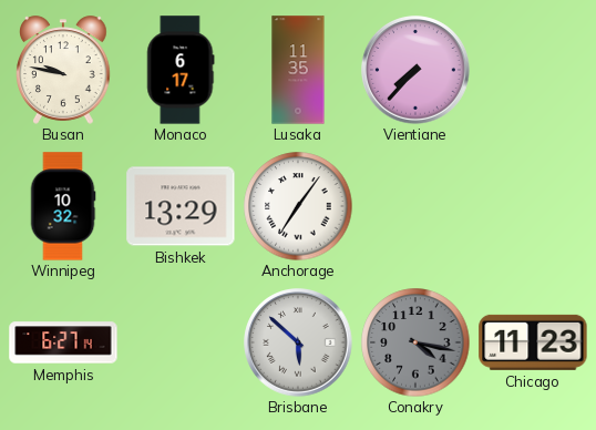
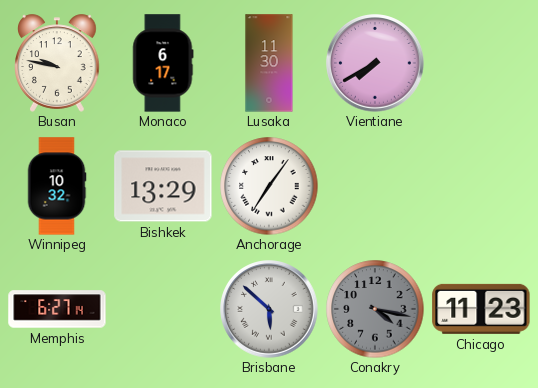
Lusaka: 11:35 -> 11:30
Vientiane: 7:37 -> 7:40
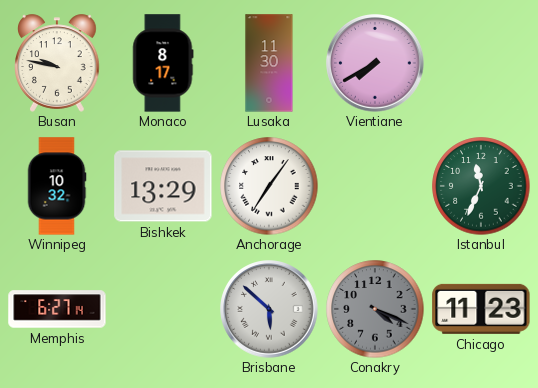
Monaco: 6:17 -> 8:17
Istanbul: none -> 11:34
Conakry: 4:17 -> 4:19
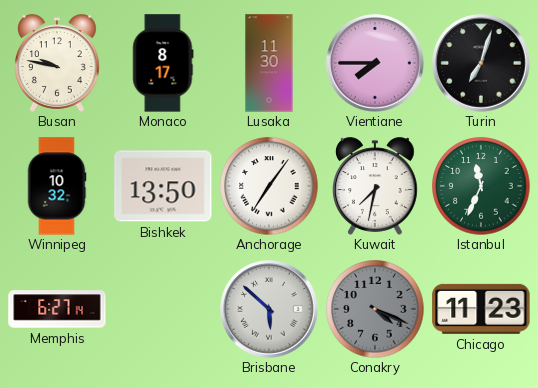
Vientiane: 7:40 -> 7:45
Turin: none -> 7:03
Bishkek: 13:29 -> 13:50
Kuwait: none -> 7:32
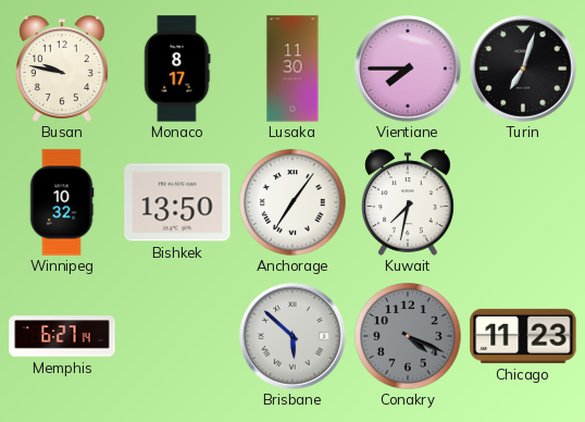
Istanbul: 11:34 -> none
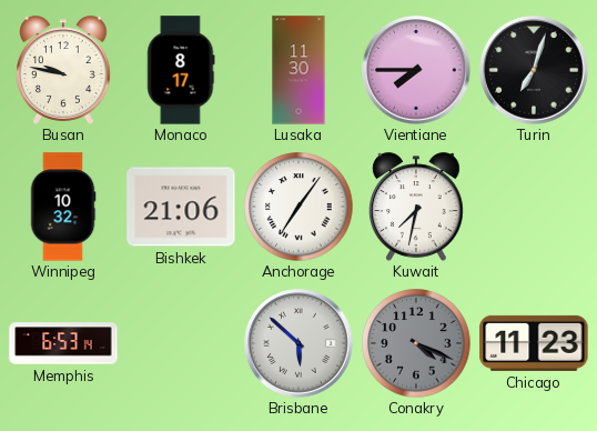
Bishkek: 13:50 -> 21:06
Memphis: 6:27 -> 6:53
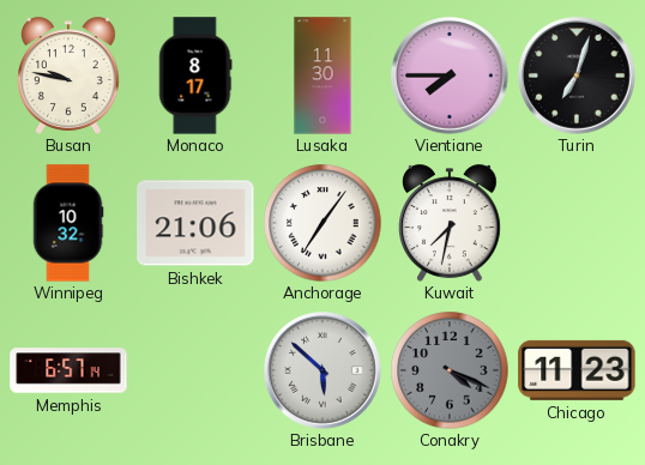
Memphis: 6:53 -> 6:57
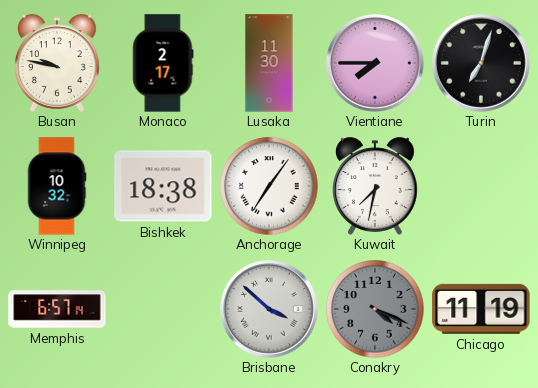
Monaco: 8:17 -> 2:17
Bishkek: 21:06 -> 18:38
Brisbane: 5:52 -> 3:52
Chicago: 11:23 -> 11:19
